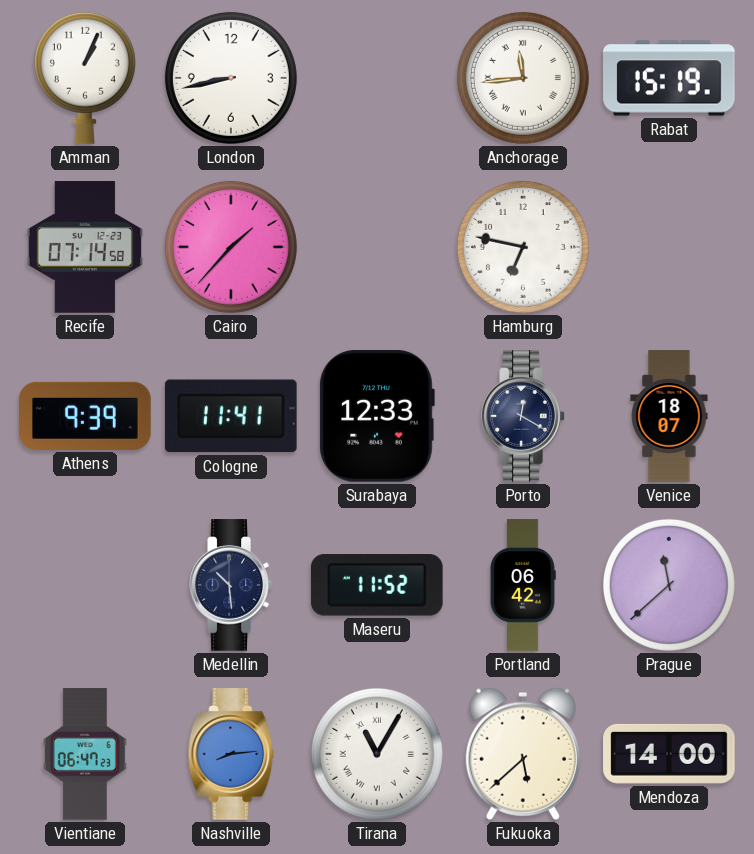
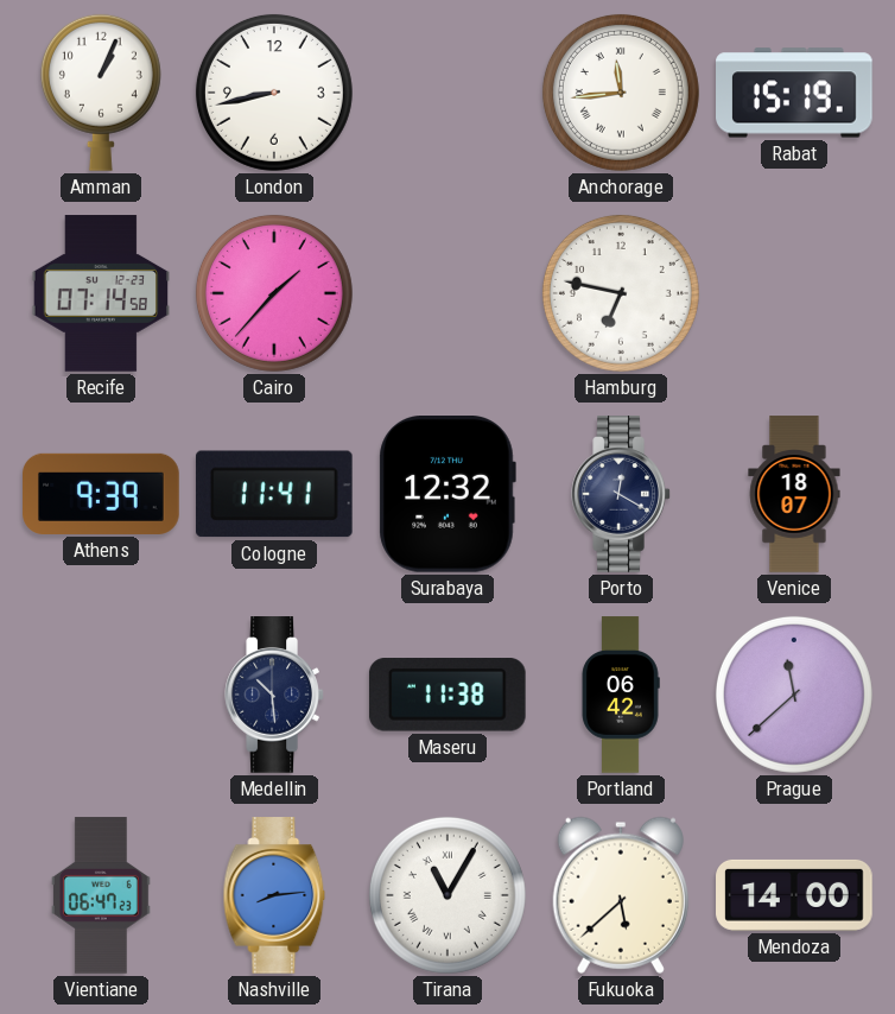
Surabaya: 12:33 -> 12:32
Maseru: 11:52 -> 11:38
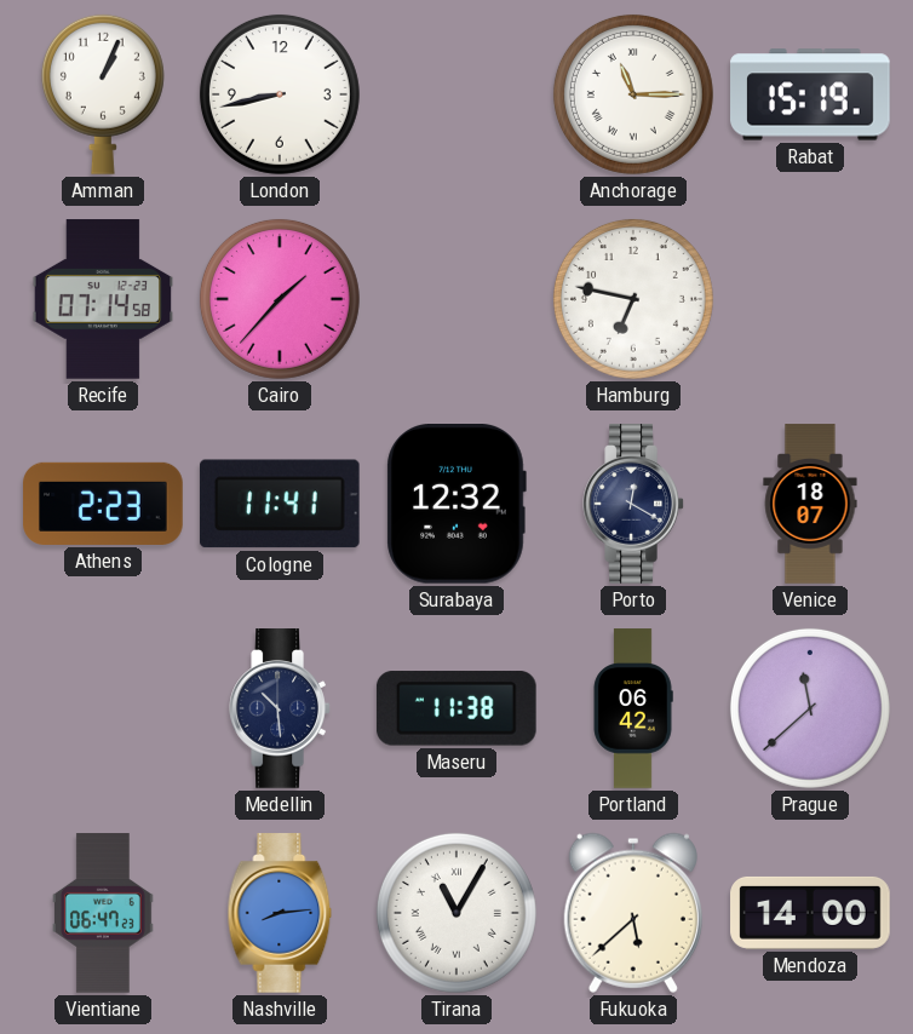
Anchorage: 11:44 -> 11:15
Athens: 9:39 -> 2:23
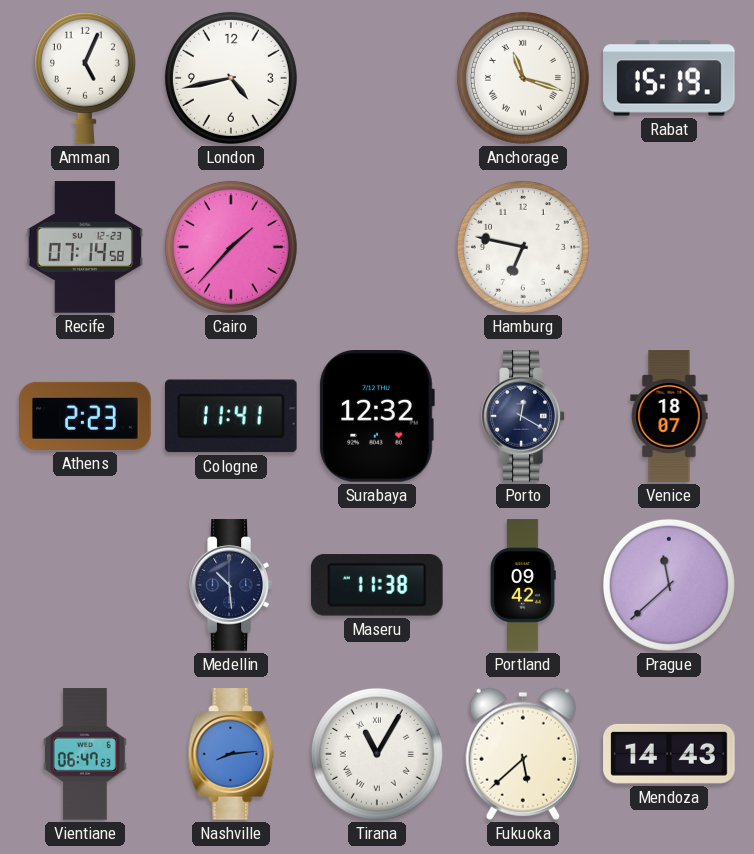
Amman: 1:04 -> 5:04
London: 8:43 -> 4:43
Anchorage: 11:15 -> 11:18
Portland: 06:42 -> 09:42
Mendoza: 14:00 -> 14:43
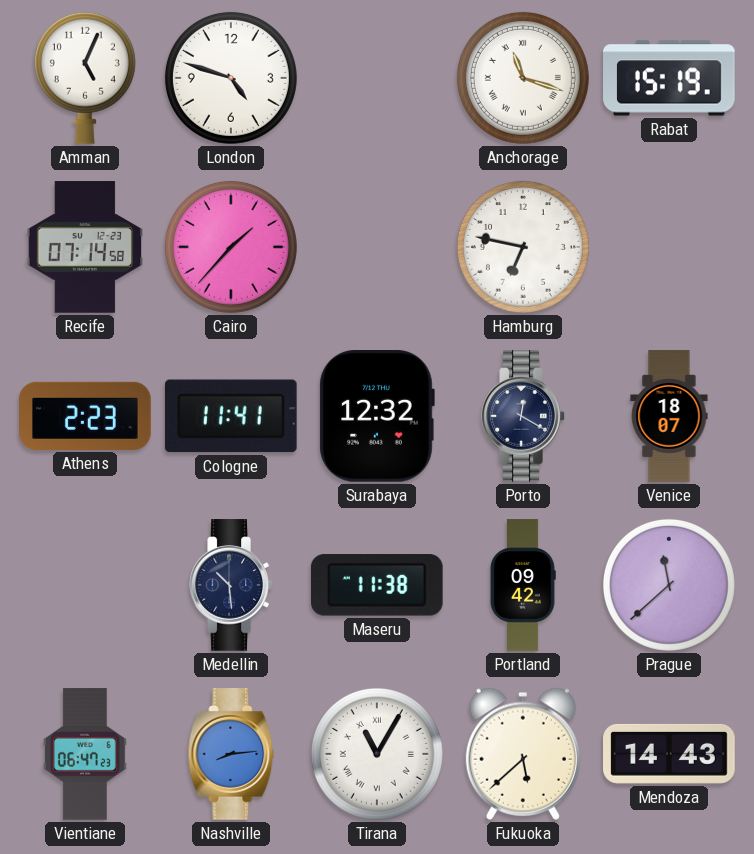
London: 4:43 -> 4:48
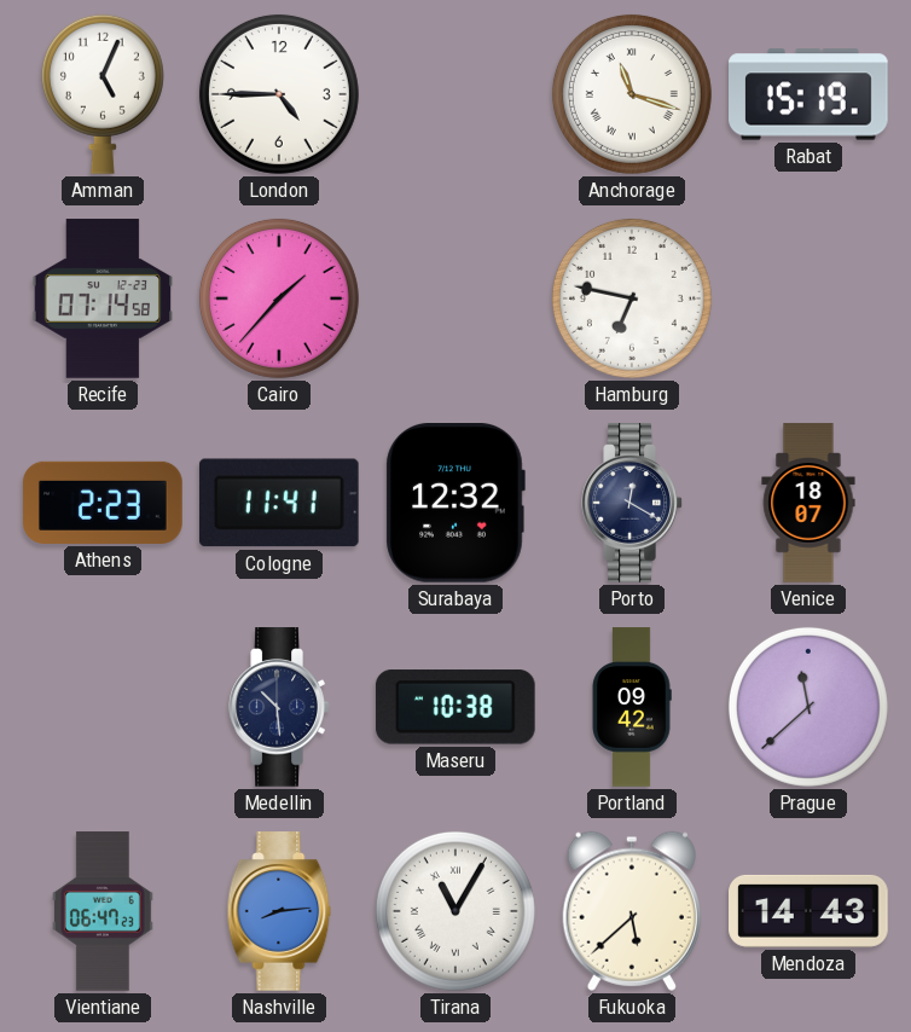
London: 4:48 -> 4:45
Maseru: 11:38 -> 10:38
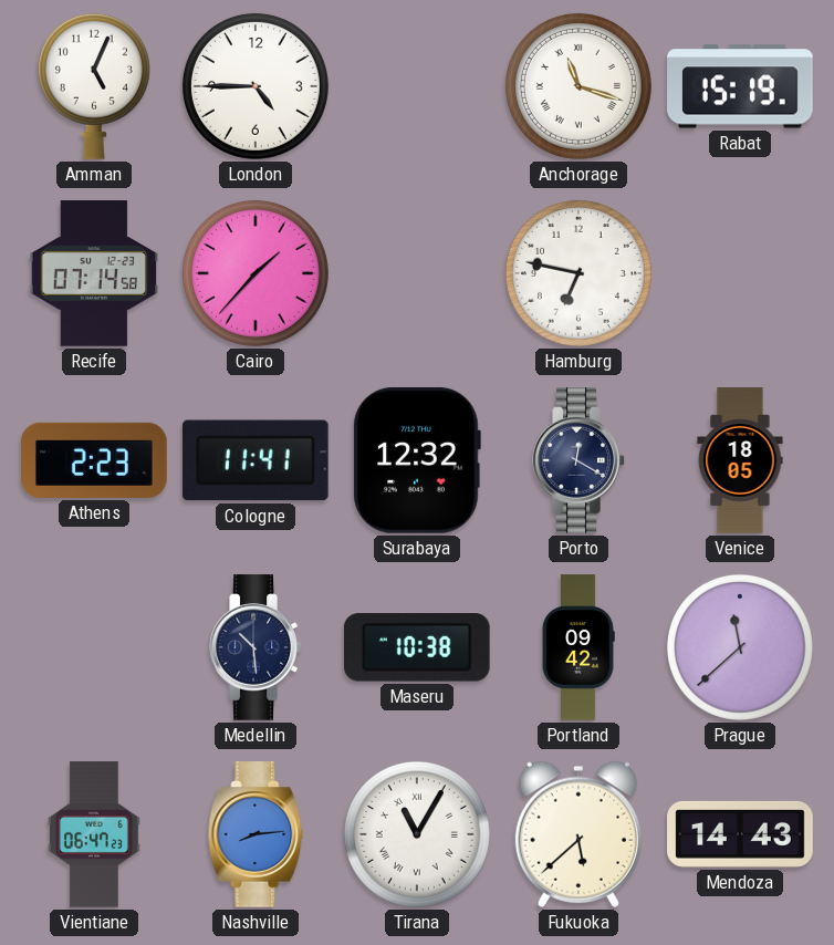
Venice: 18:07 -> 18:05
